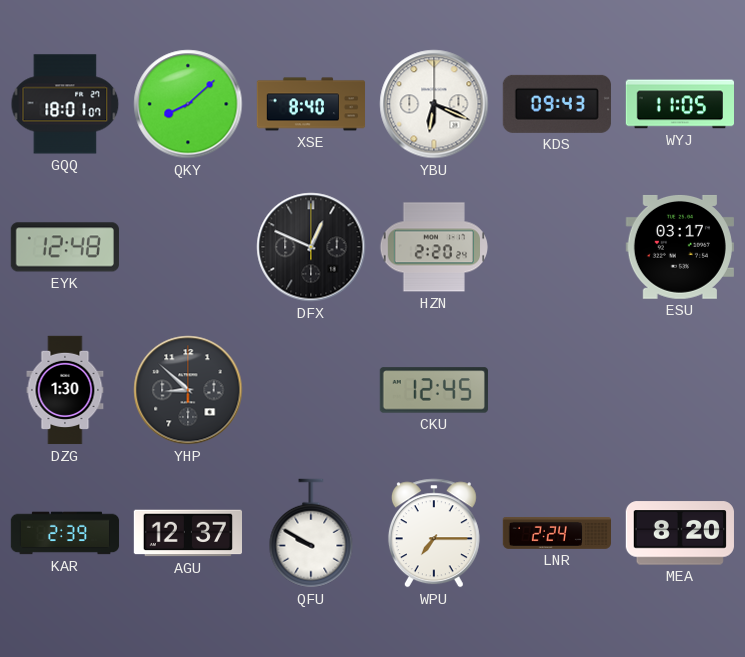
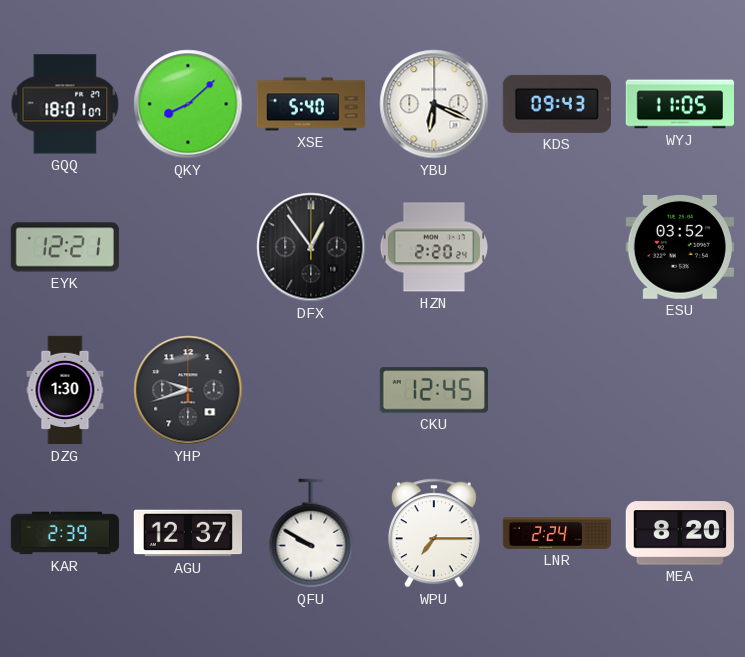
XSE: 8:40 -> 5:40
EYK: 12:48 -> 12:21
DFX: 12:49 -> 12:54
ESU: 03:17 -> 03:52
YHP: 8:52 -> 9:42
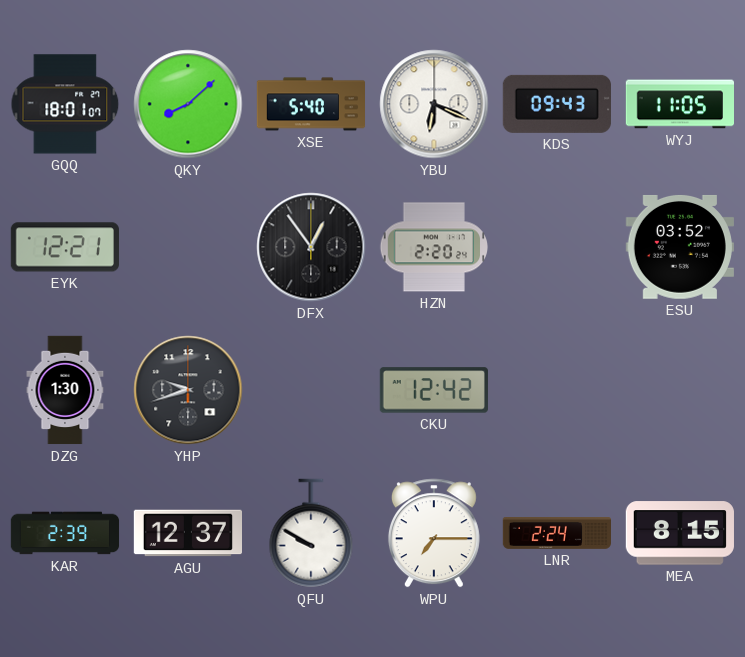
CKU: 12:45 -> 12:42
MEA: 8:20 -> 8:15
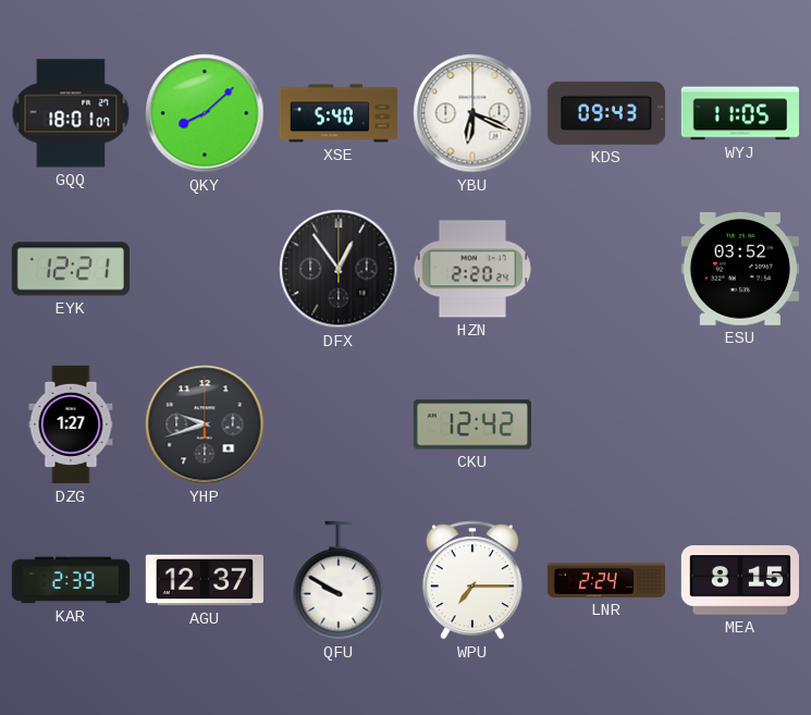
DZG: 1:30 -> 1:27
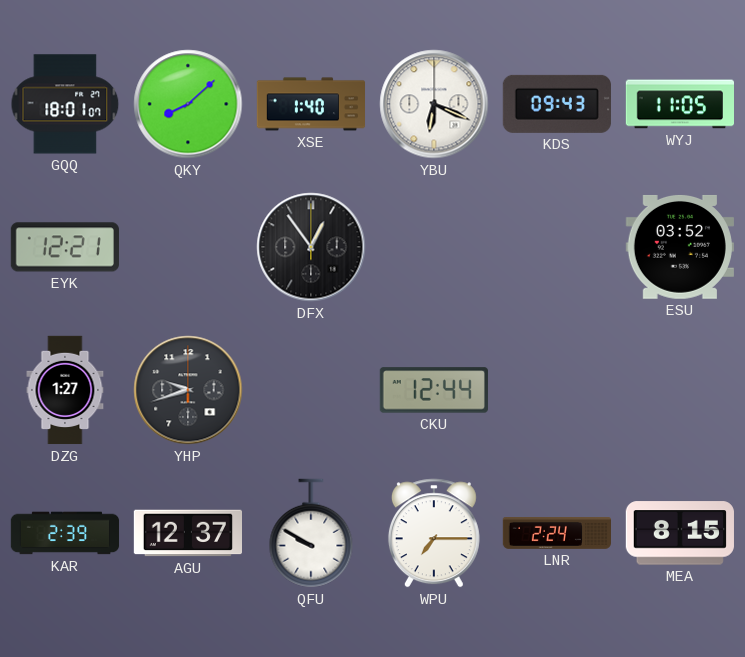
XSE: 5:40 -> 1:40
HZN: 2:20 -> none
CKU: 12:42 -> 12:44
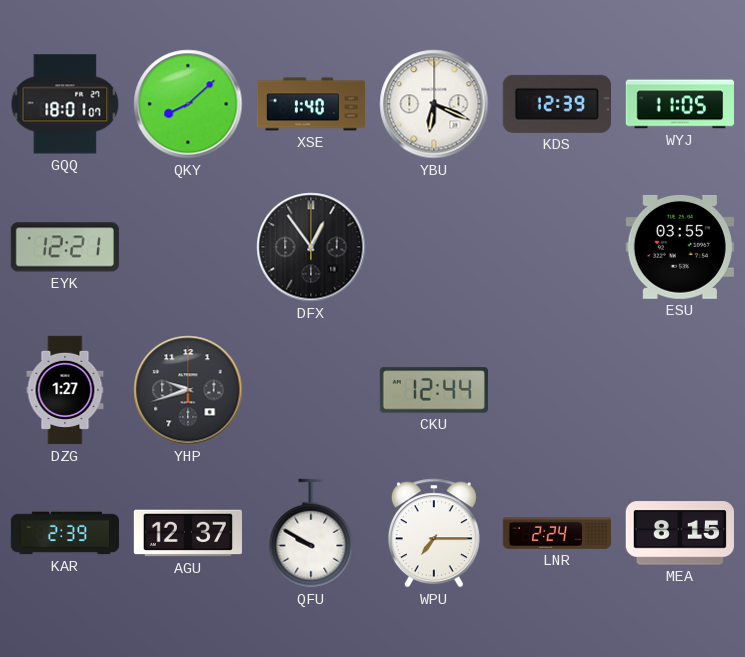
KDS: 09:43 -> 12:39
ESU: 03:52 -> 03:55
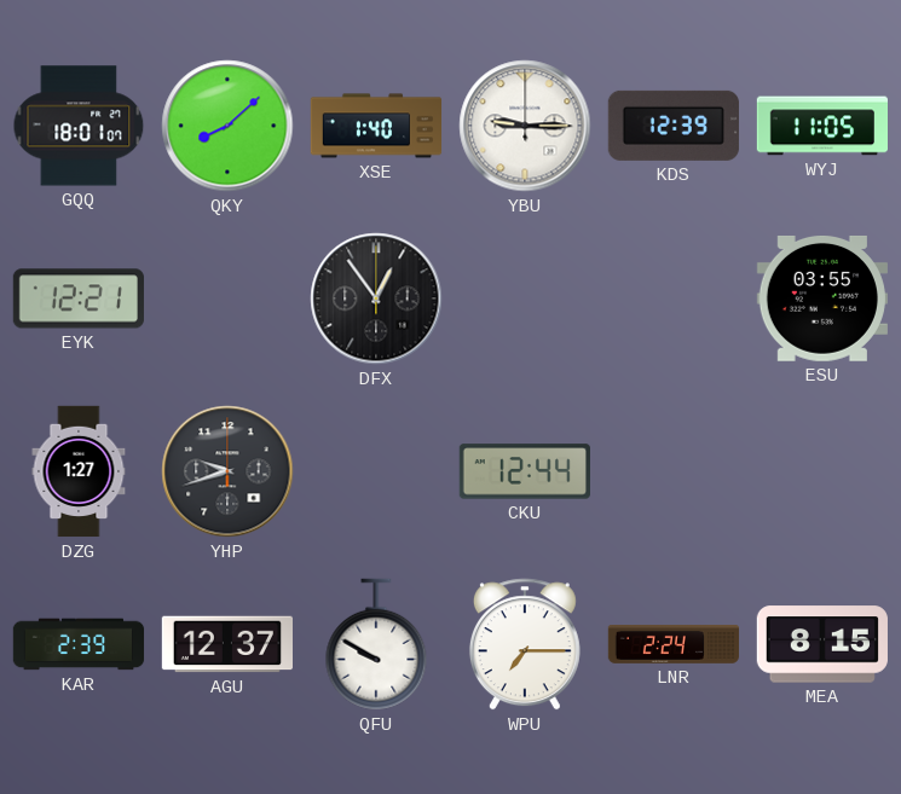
YBU: 6:19 -> 9:15
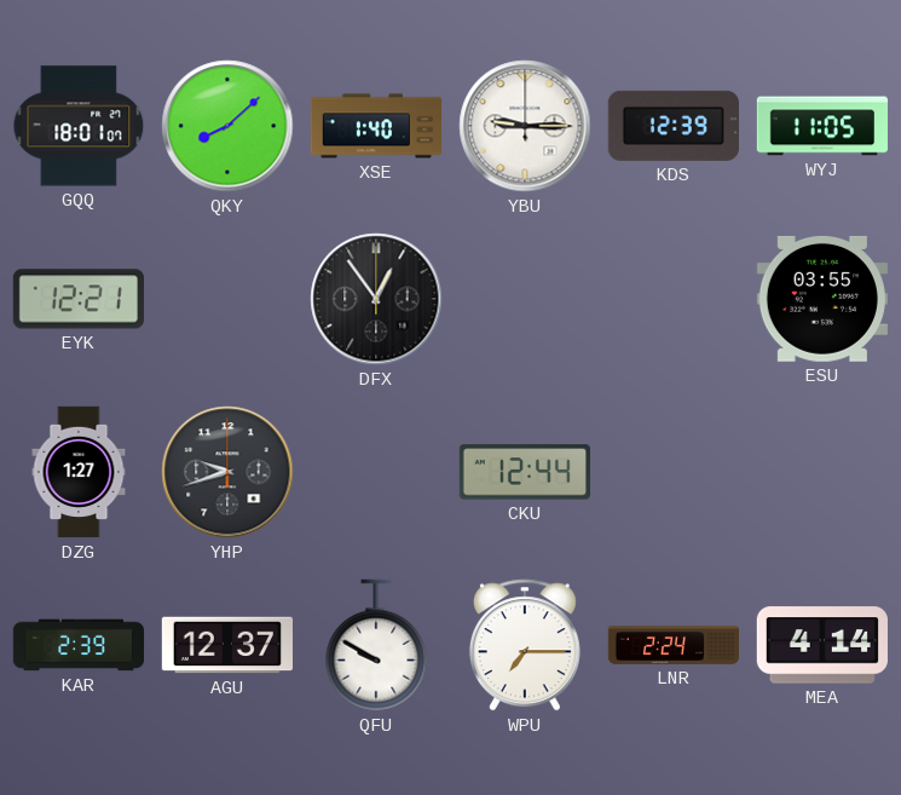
MEA: 8:15 -> 4:14
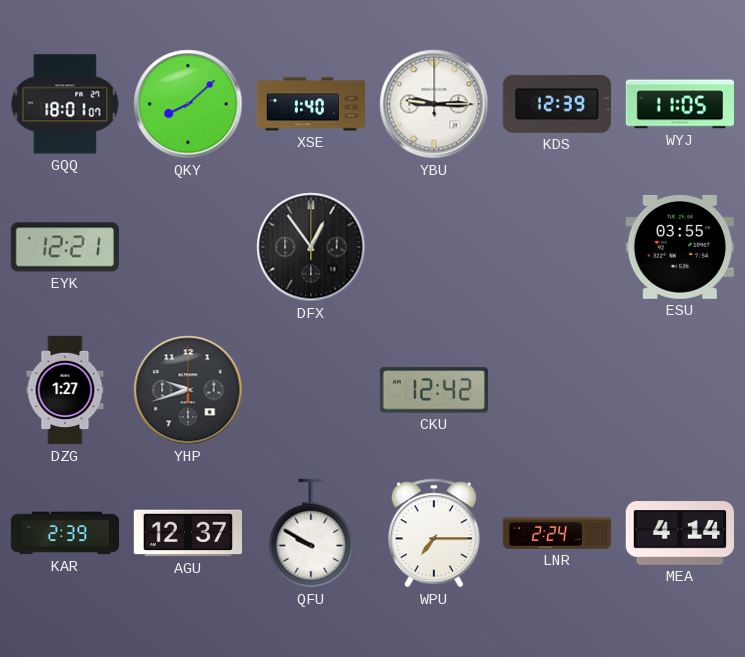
CKU: 12:44 -> 12:42
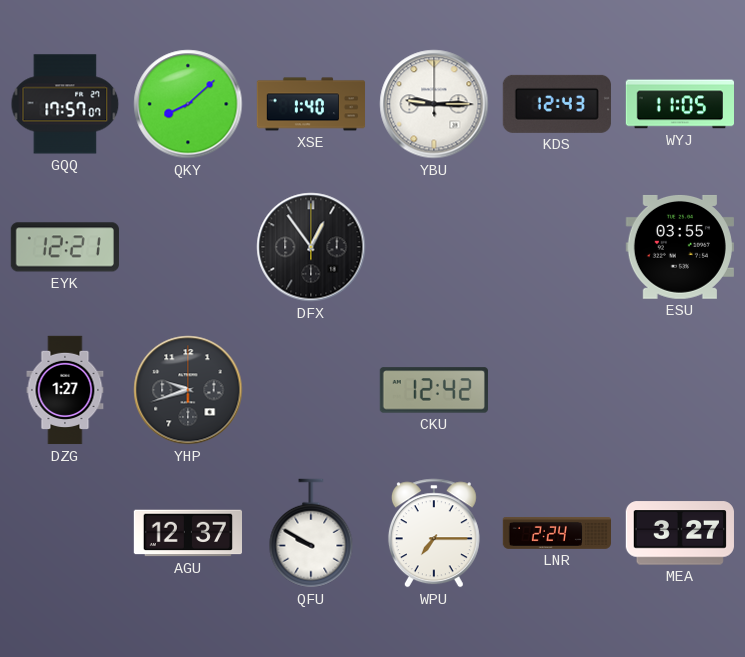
GQQ: 18:01 -> 17:57
KDS: 12:39 -> 12:43
KAR: 2:39 -> none
MEA: 4:14 -> 3:27
